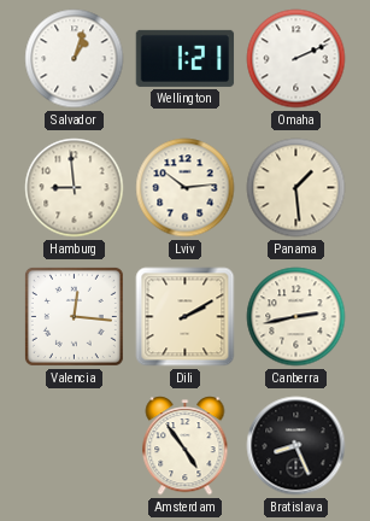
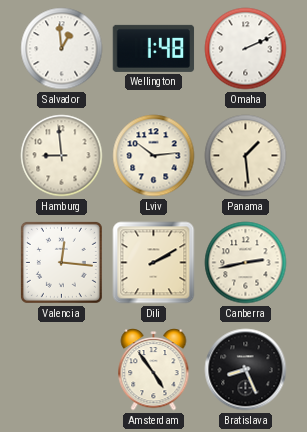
Salvador: 1:03 -> 12:59
Wellington: 1:21 -> 1:48
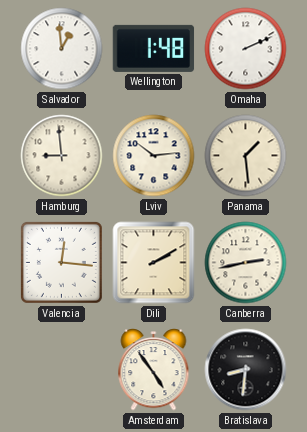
Bratislava: 8:26 -> 8:31
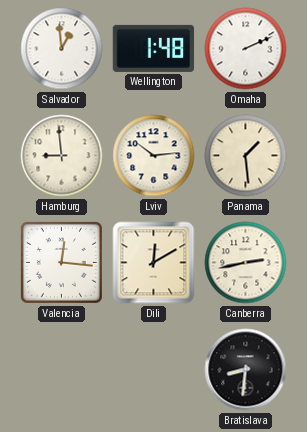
Dili: 2:10 -> 12:10
Amsterdam: 4:54 -> none
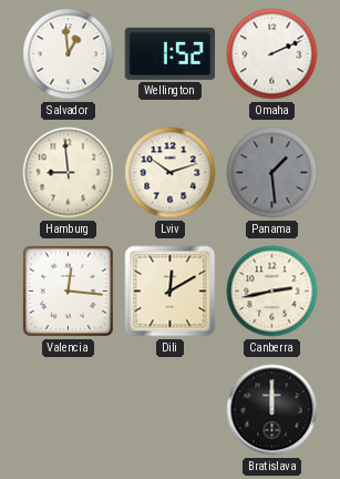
Wellington: 1:48 -> 1:52
Lviv: 10:14 -> 10:12
Panama dial: cream -> grey
Bratislava: 8:31 -> 12:00
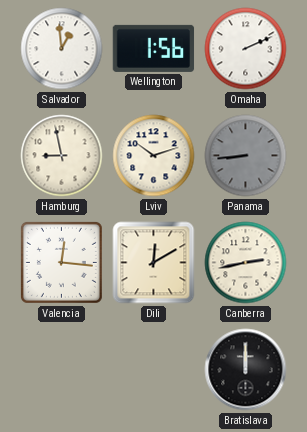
Wellington: 1:52 -> 1:56
Hamburg: 8:59 -> 8:58
Panama: 1:29 -> 8:44
